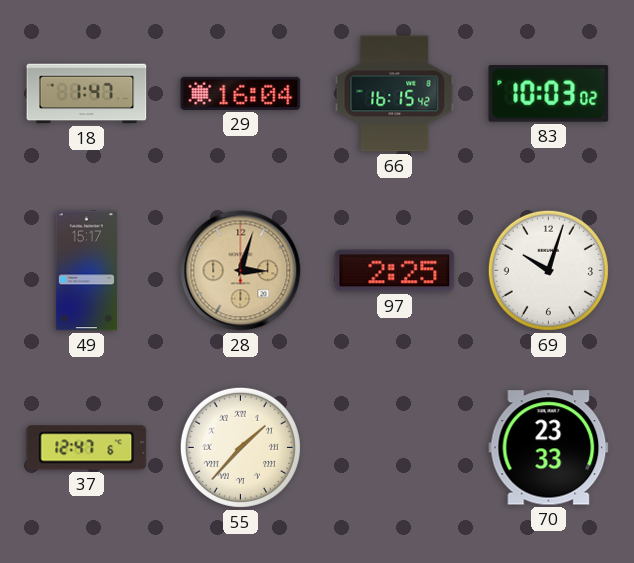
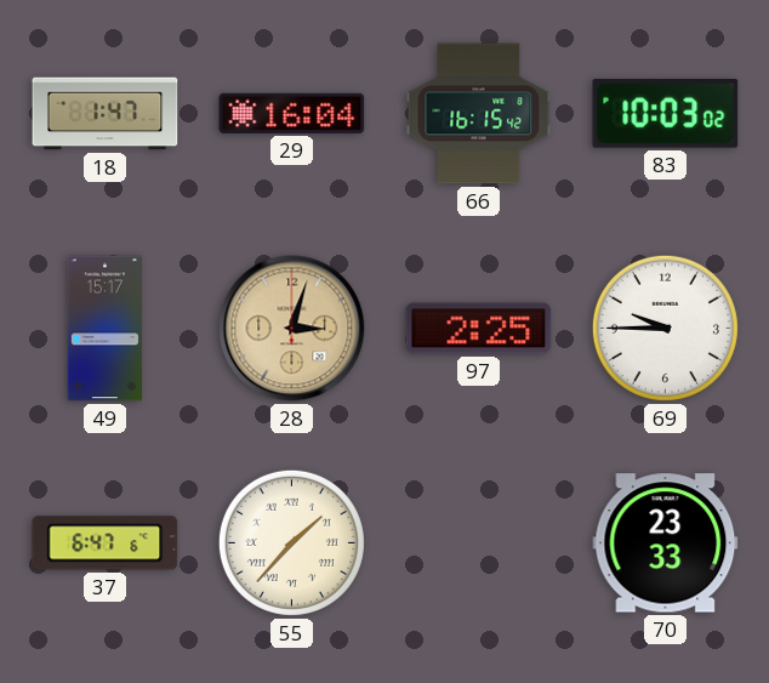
69: 10:03 -> 9:45
37: 12:47 -> 6:47
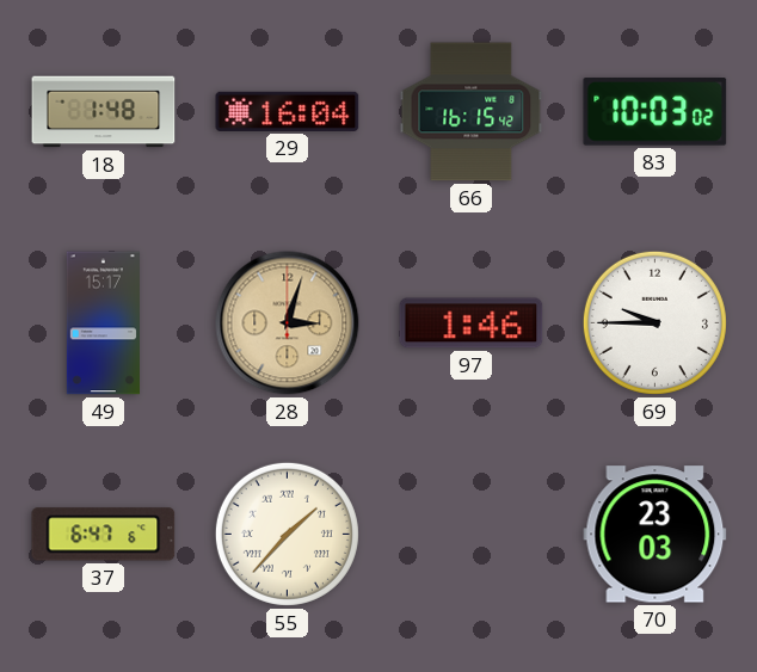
18: 1:47 -> 1:48
97: 2:25 -> 1:46
70: 23:33 -> 23:03
